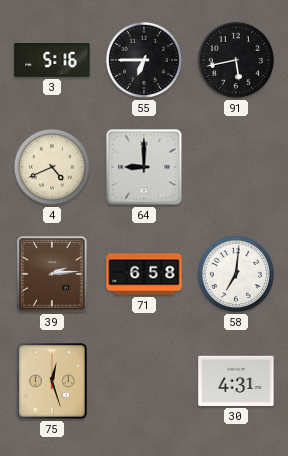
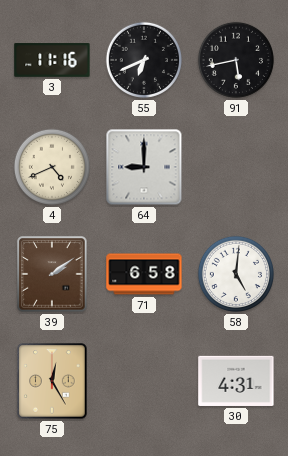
3: 5:16 -> 11:16
55: 6:45 -> 6:41
39: 2:14 -> 2:09
58: 7:01 -> 5:01
75: 12:27 -> 12:25
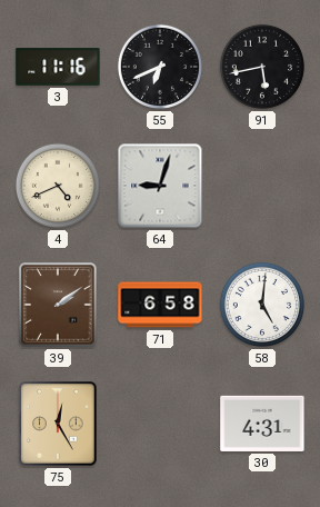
64: 9:00 -> 9:03
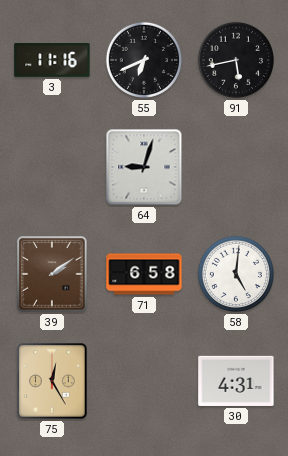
4: 4:41 -> none
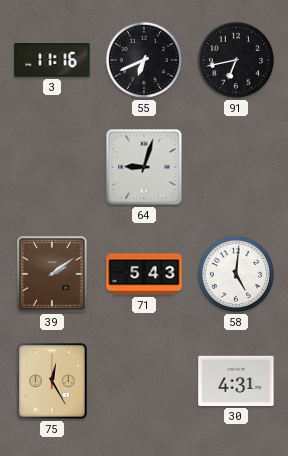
91: 5:43 -> 6:43
71: 6:58 -> 5:43
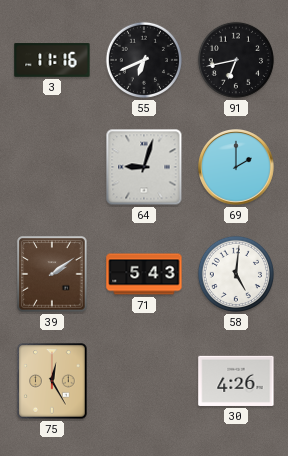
69: none -> 2:00
30: 4:31 -> 4:26
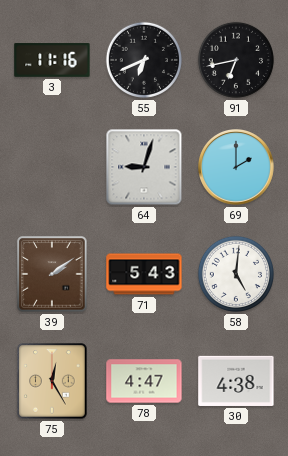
78: none -> 4:47
30: 4:26 -> 4:38
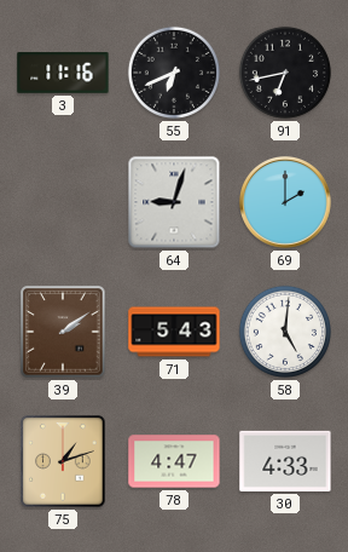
75: 12:25 -> 1:12
30: 4:38 -> 4:33
